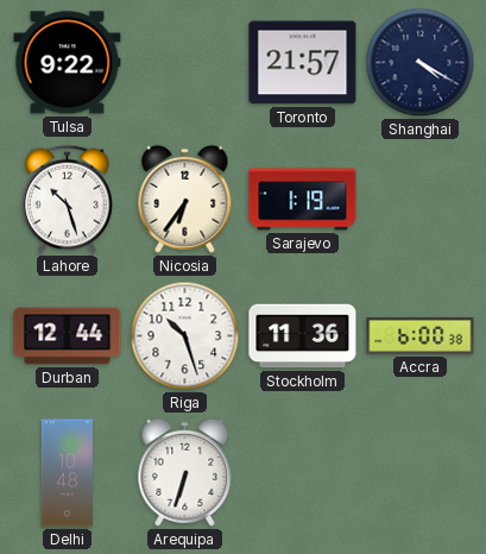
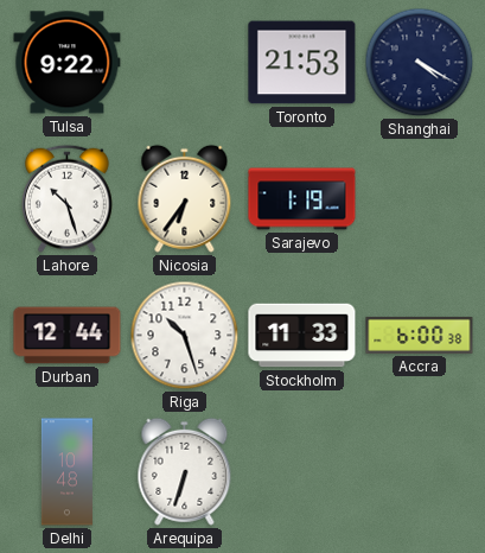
Toronto: 21:57 -> 21:53
Stockholm: 11:36 -> 11:33
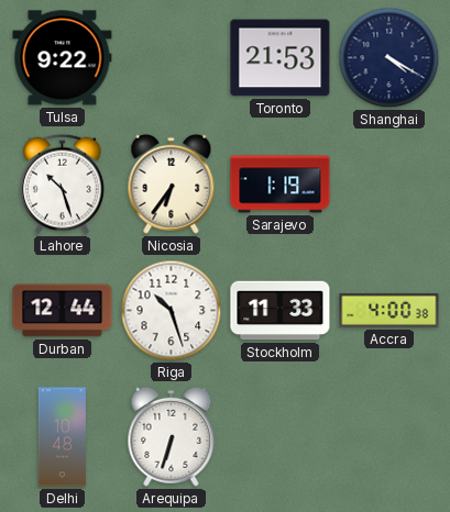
Accra: 6:00 -> 4:00
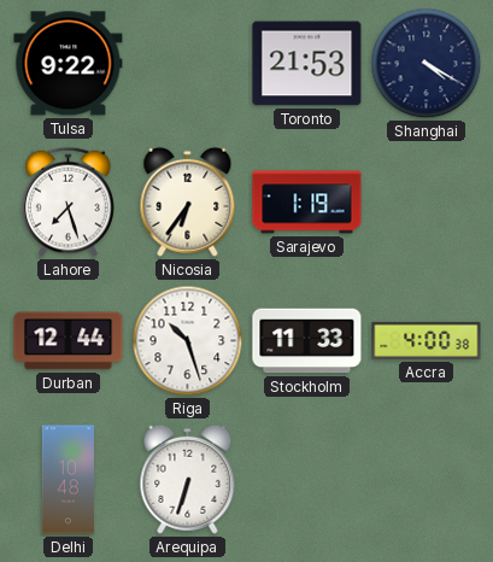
Lahore: 10:27 -> 7:27
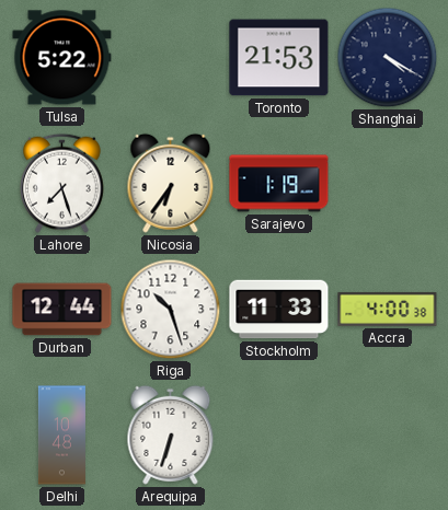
Tulsa: 9:22 -> 5:22
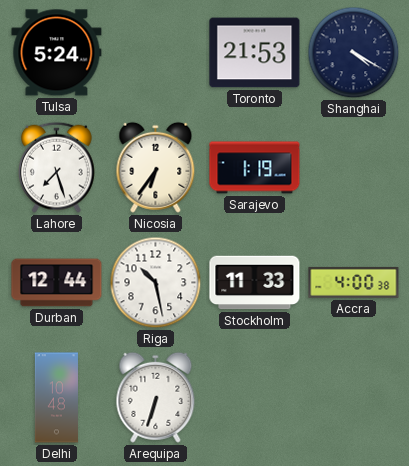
Tulsa: 5:22 -> 5:24
Riga: 10:27 -> 10:28
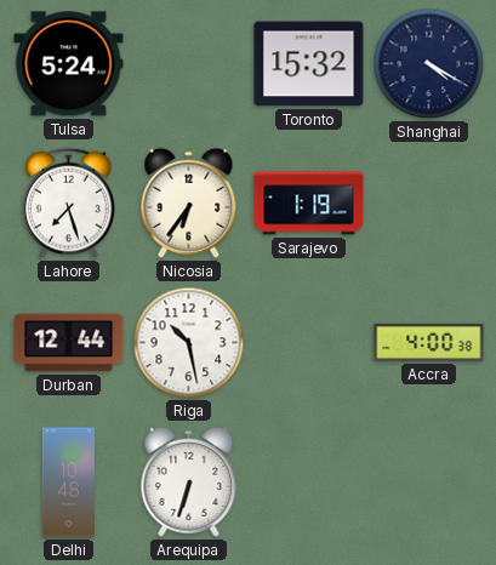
Toronto: 21:53 -> 15:32
Stockholm: 11:33 -> none
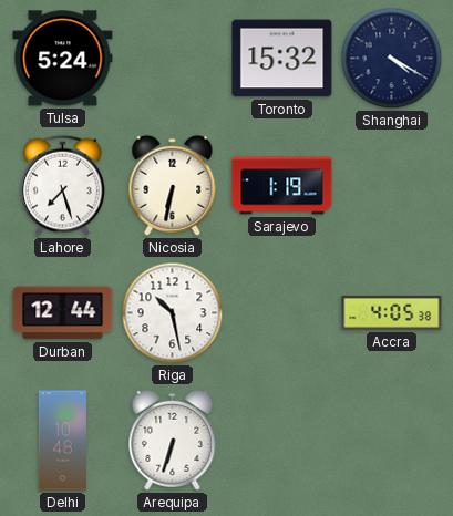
Nicosia: 6:36 -> 6:32
Accra: 4:00 -> 4:05
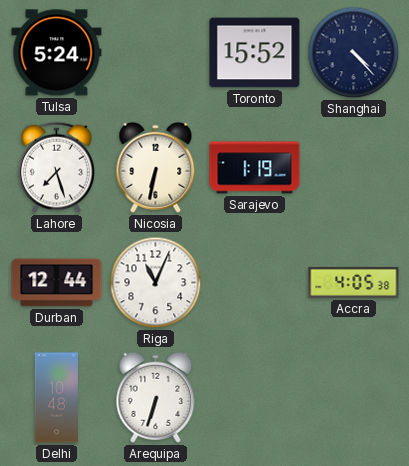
Toronto: 15:32 -> 15:52
Shanghai: 4:20 -> 4:23
Riga: 10:28 -> 11:04
